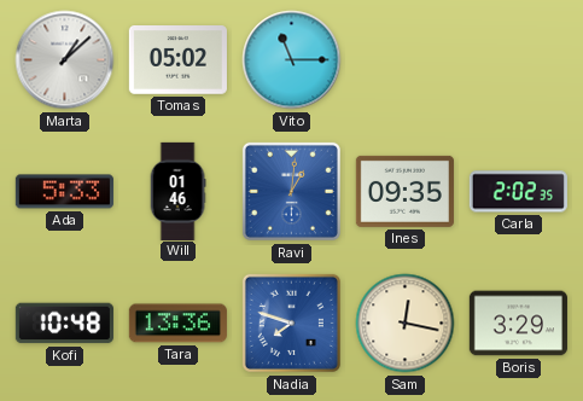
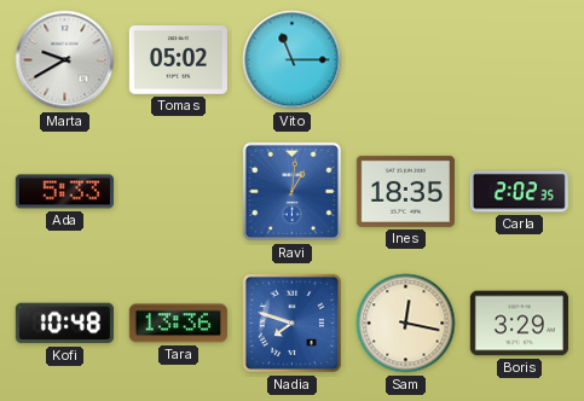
Marta: 1:08 -> 9:40
Will: 01:46 -> none
Ines: 09:35 -> 18:35
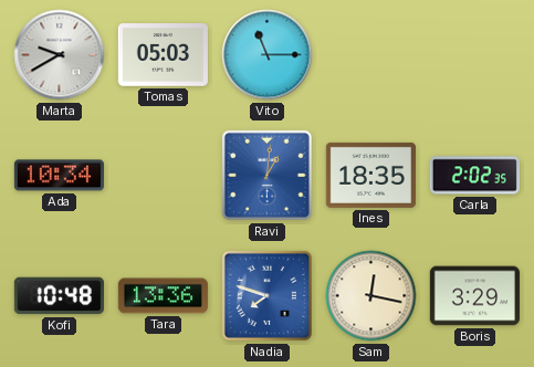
Tomas: 05:02 -> 05:03
Ada: 5:33 -> 10:34
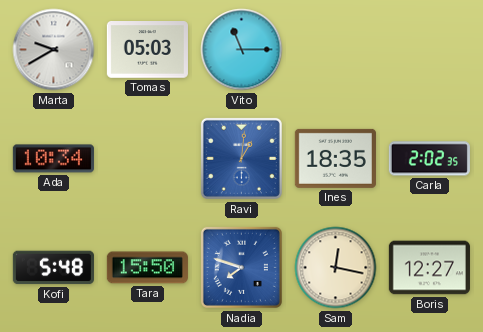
Kofi: 10:48 -> 5:48
Tara: 13:36 -> 15:50
Boris: 3:29 -> 12:27
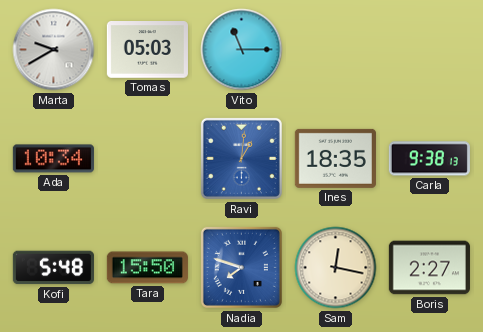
Carla: 2:02 -> 9:38
Boris: 12:27 -> 2:27
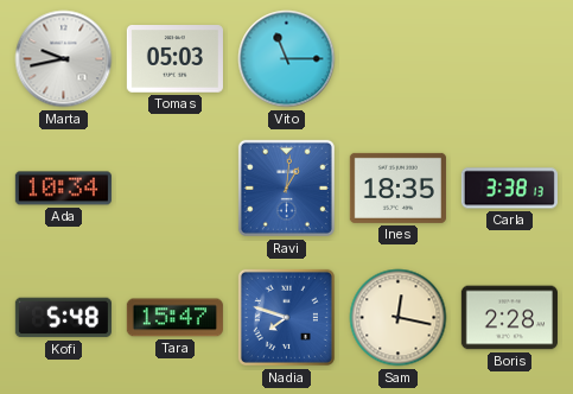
Marta: 9:40 -> 9:43
Carla: 9:38 -> 3:38
Tara: 15:50 -> 15:47
Boris: 2:27 -> 2:28
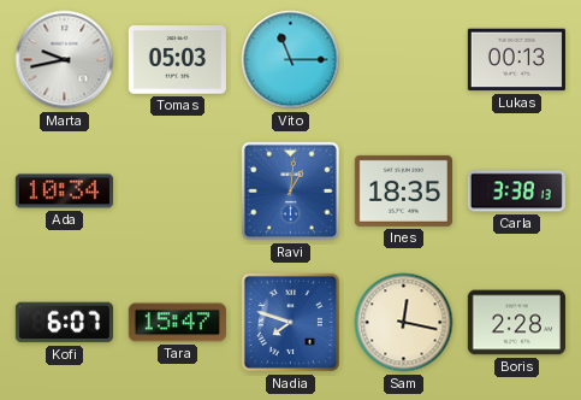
Lukas: none -> 00:13
Kofi: 5:48 -> 6:07
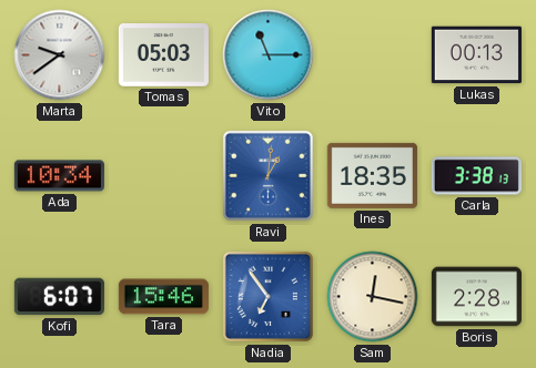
Marta: 9:43 -> 9:39
Tara: 15:47 -> 15:46
Nadia: 7:48 -> 6:54
